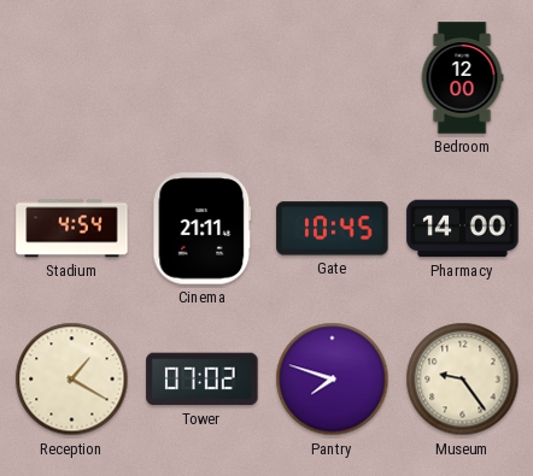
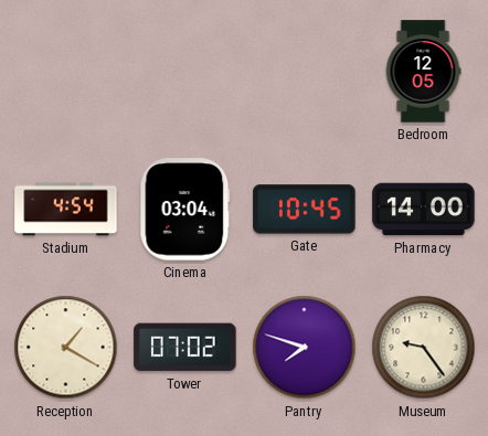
Bedroom: 12:00 -> 12:05
Cinema: 21:11 -> 03:04
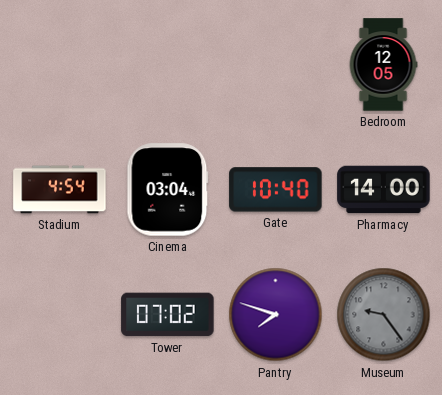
Gate: 10:45 -> 10:40
Reception: 1:20 -> none
Museum dial: cream -> grey
